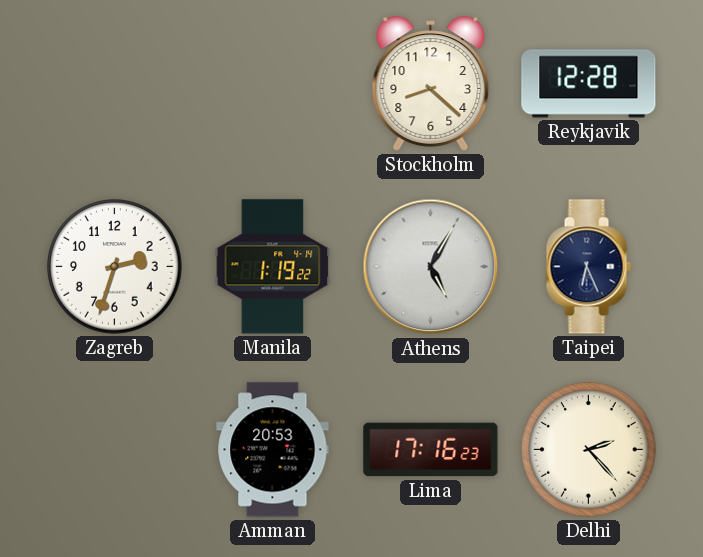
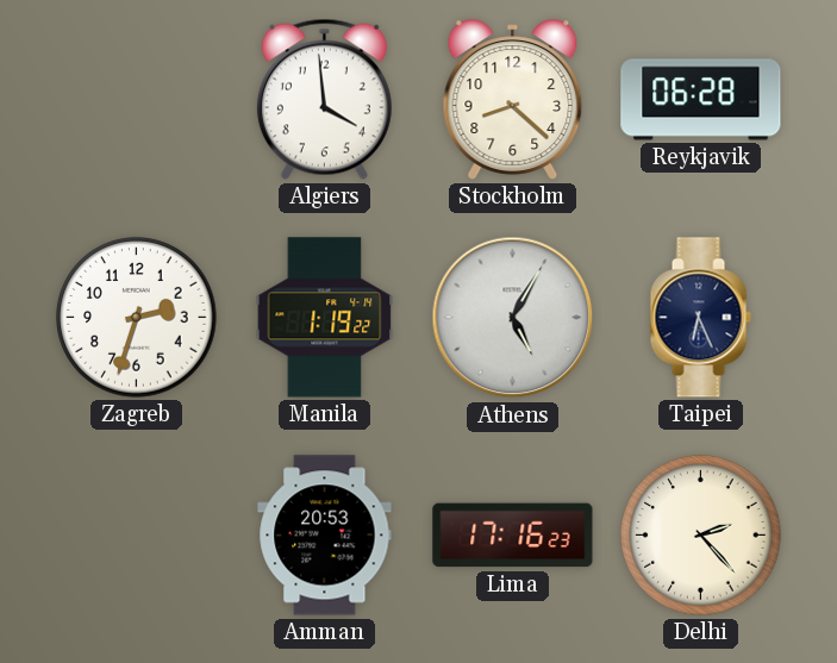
Algiers: none -> 3:59
Reykjavik: 12:28 -> 06:28
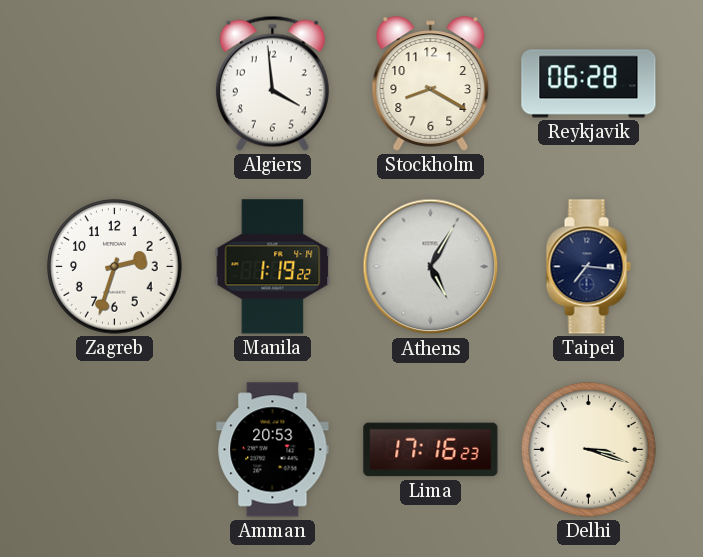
Stockholm: 8:22 -> 8:20
Taipei: 6:26 -> 7:16
Delhi: 2:23 -> 3:18
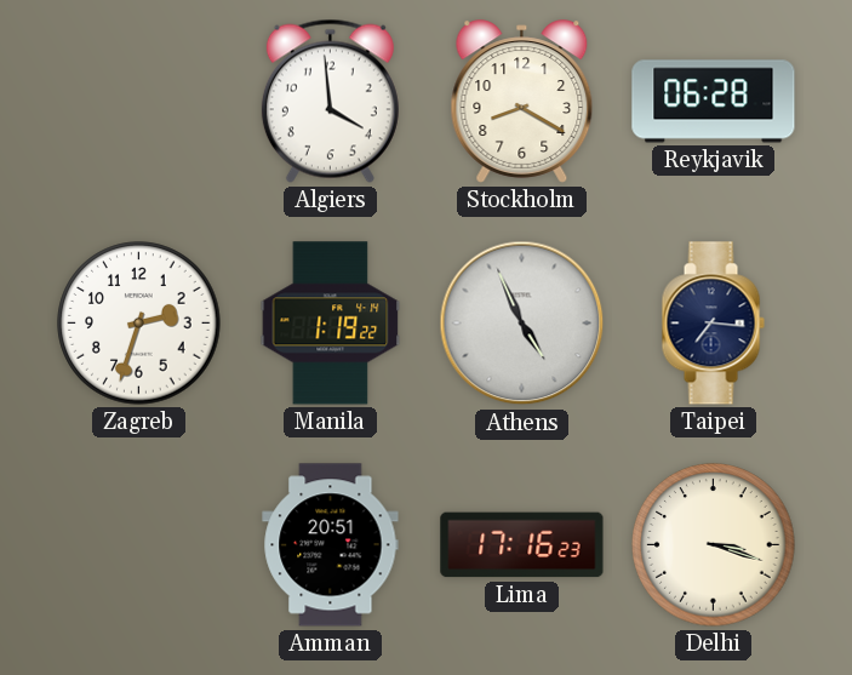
Athens: 5:05 -> 4:56
Amman: 20:53 -> 20:51
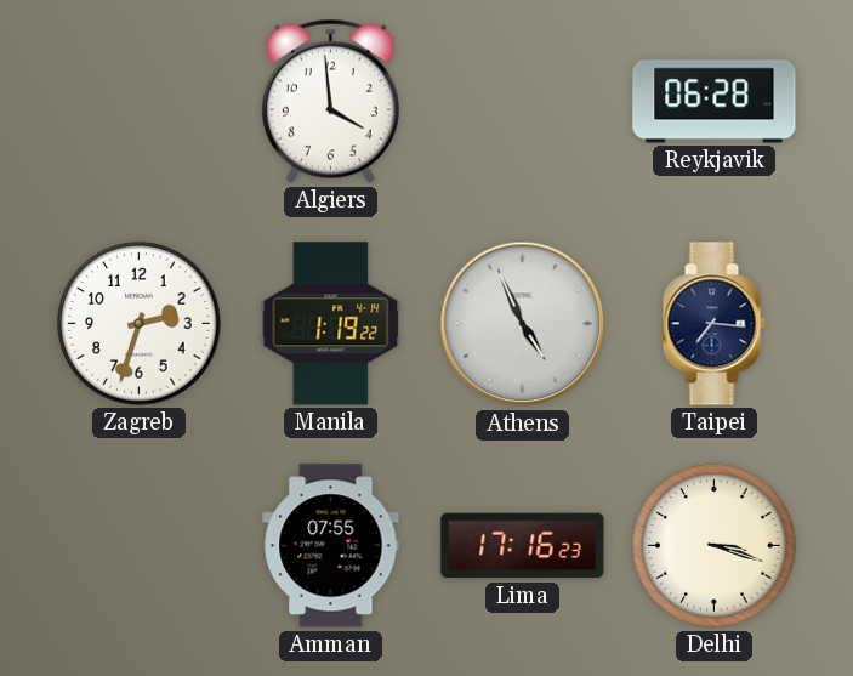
Stockholm: 8:20 -> none
Amman: 20:51 -> 07:55
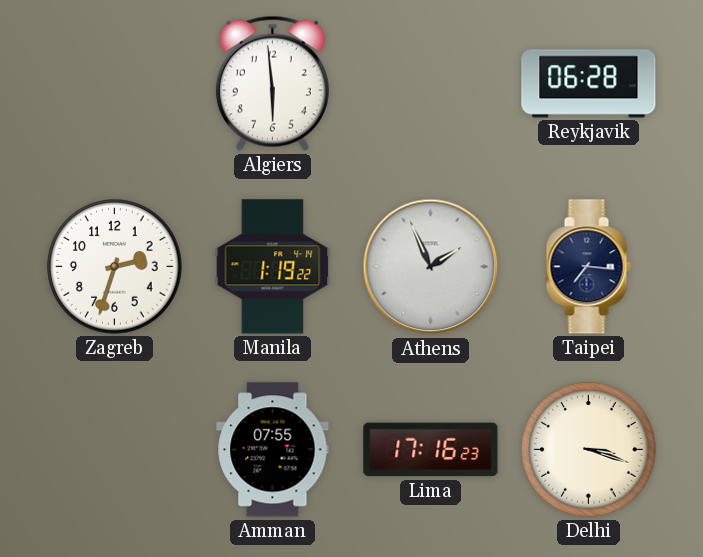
Algiers: 3:59 -> 5:59
Athens: 4:56 -> 1:56
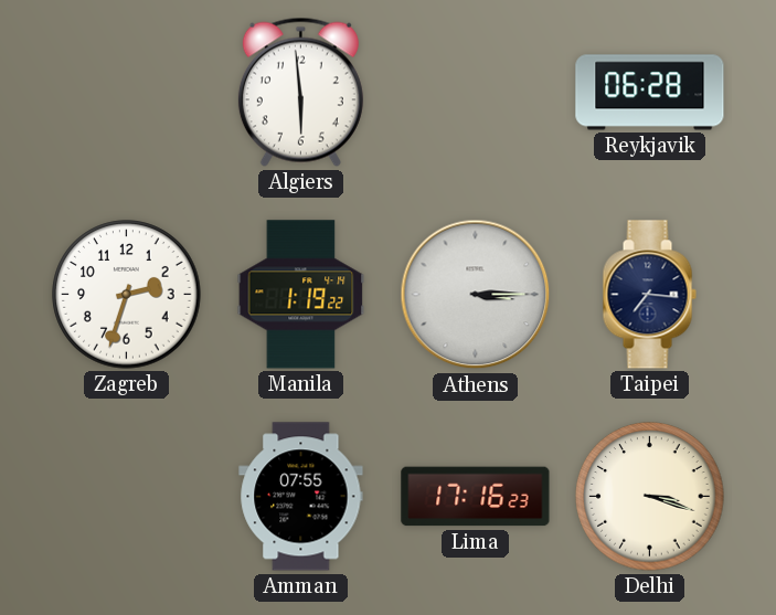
Athens: 1:56 -> 3:15
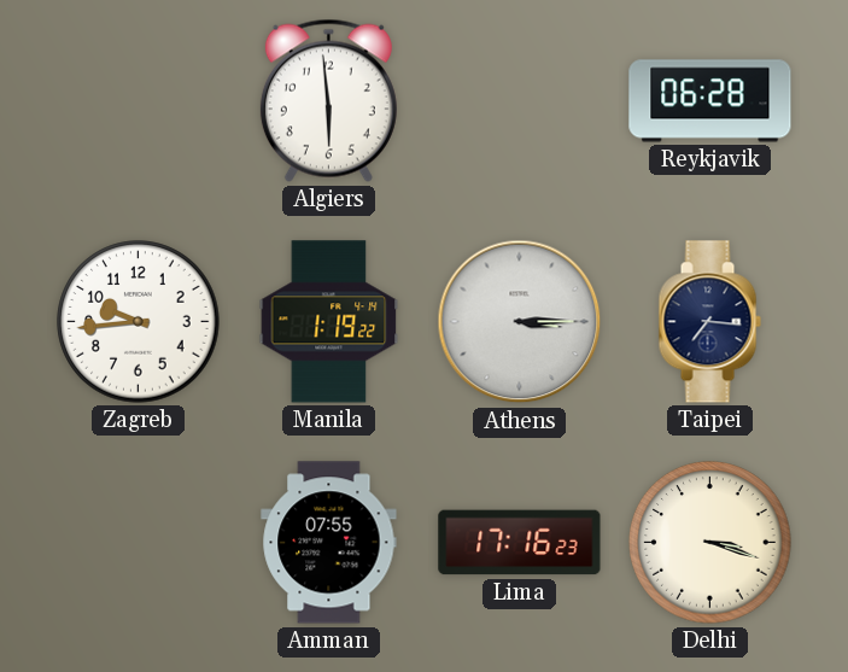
Zagreb: 2:33 -> 9:44
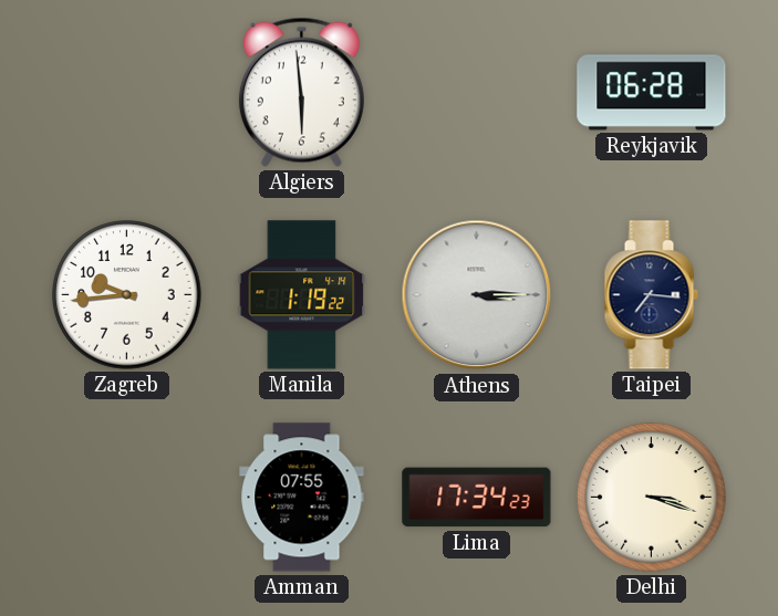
Lima: 17:16 -> 17:34
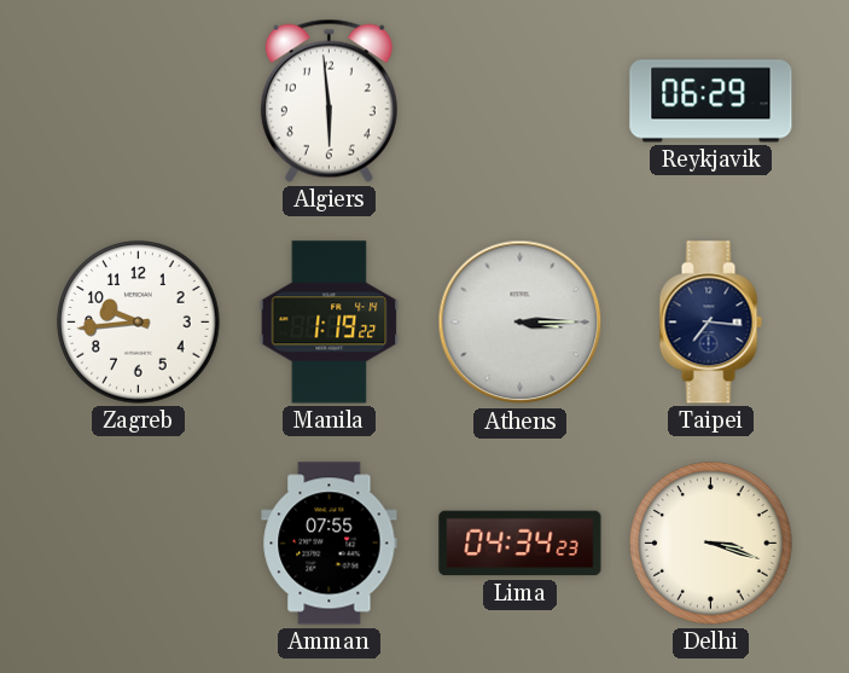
Reykjavik: 06:28 -> 06:29
Lima: 17:34 -> 04:34
